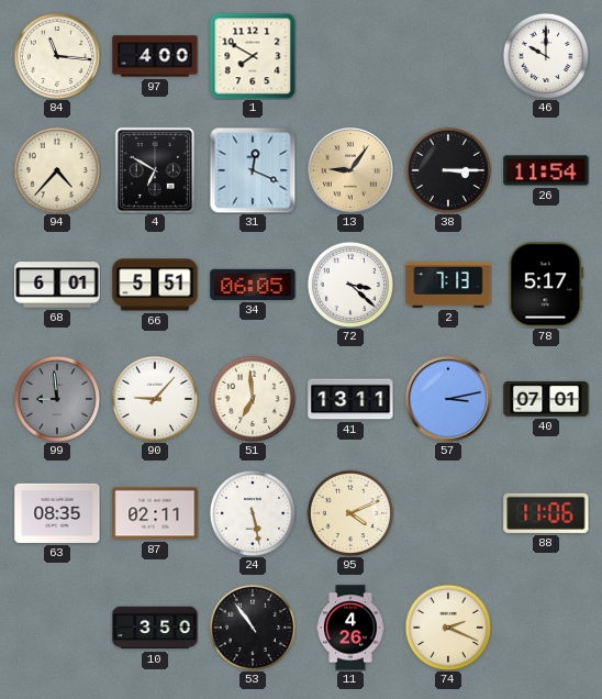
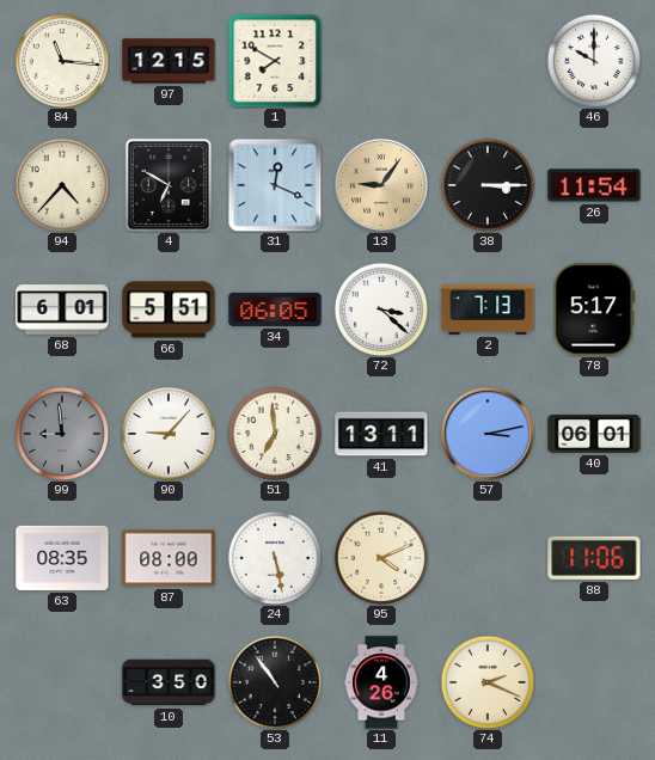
97: 4:00 -> 12:15
40: 07:01 -> 06:01
87: 02:11 -> 08:00
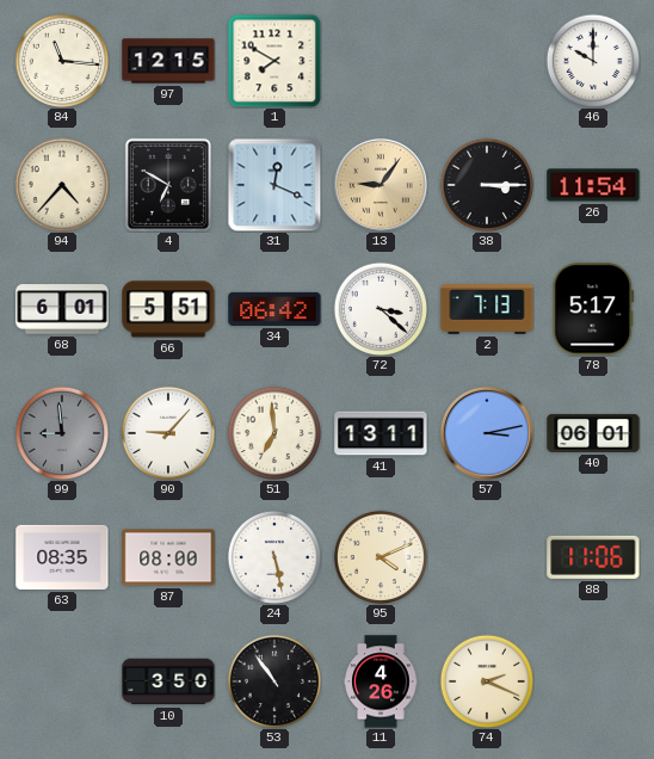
34: 06:05 -> 06:42
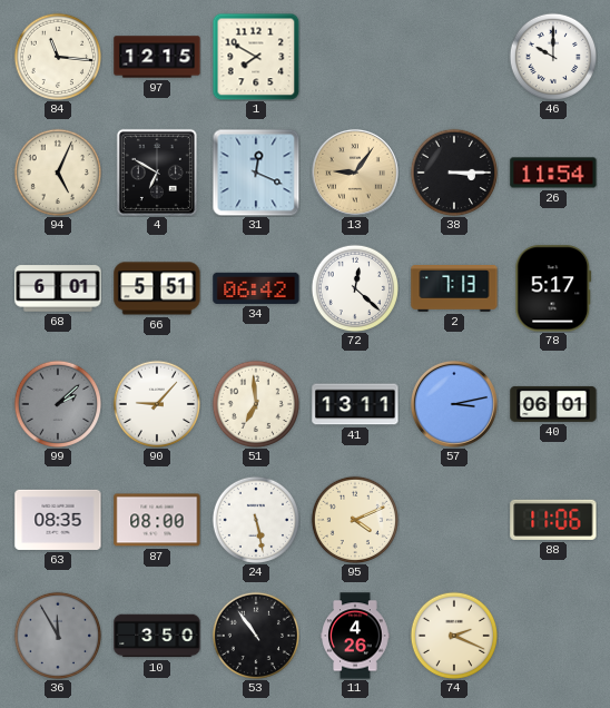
94: 4:37 -> 5:04
72: 3:22 -> 12:22
99: 8:59 -> 2:08
36: none -> 11:55
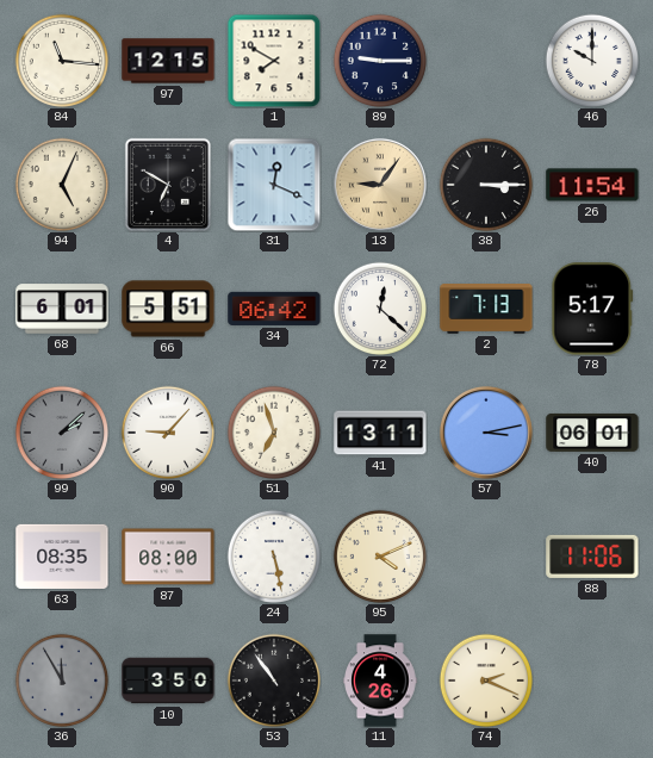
89: none -> 9:15
51: 6:59 -> 6:57
